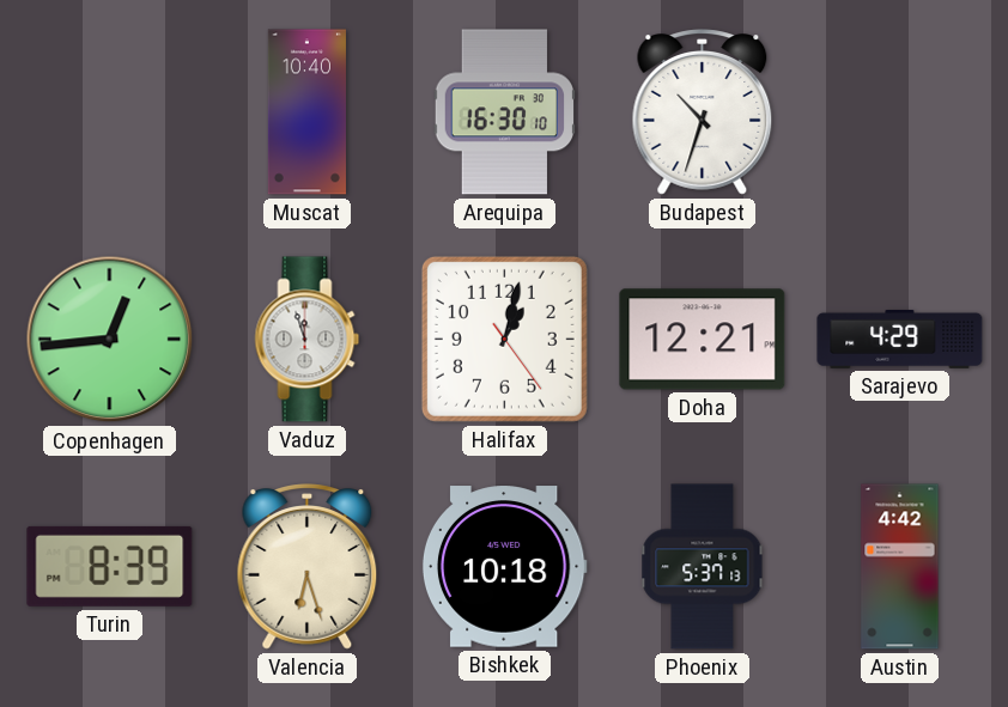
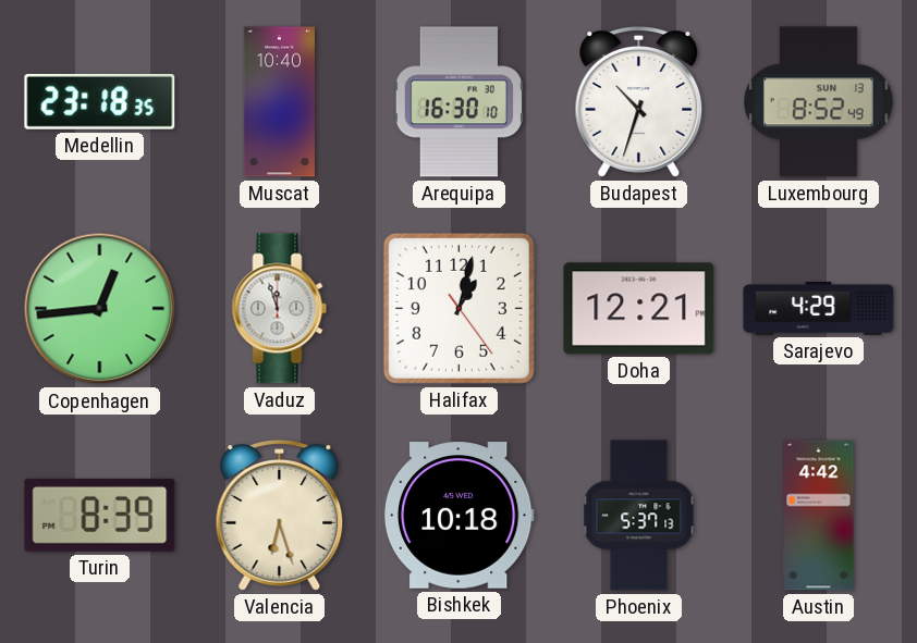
Medellin: none -> 23:18
Luxembourg: none -> 8:52
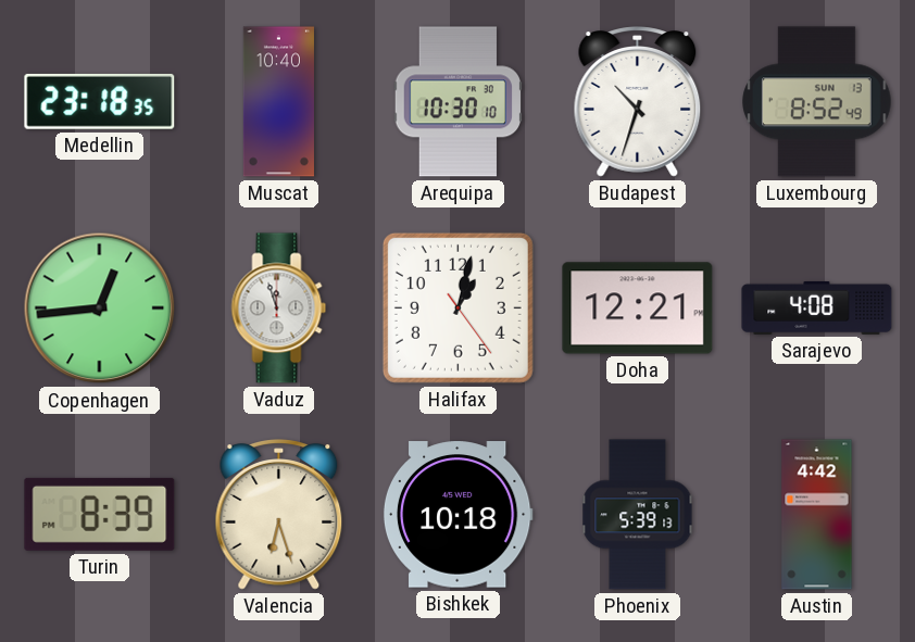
Arequipa: 16:30 -> 10:30
Sarajevo: 4:29 -> 4:08
Phoenix: 5:37 -> 5:39
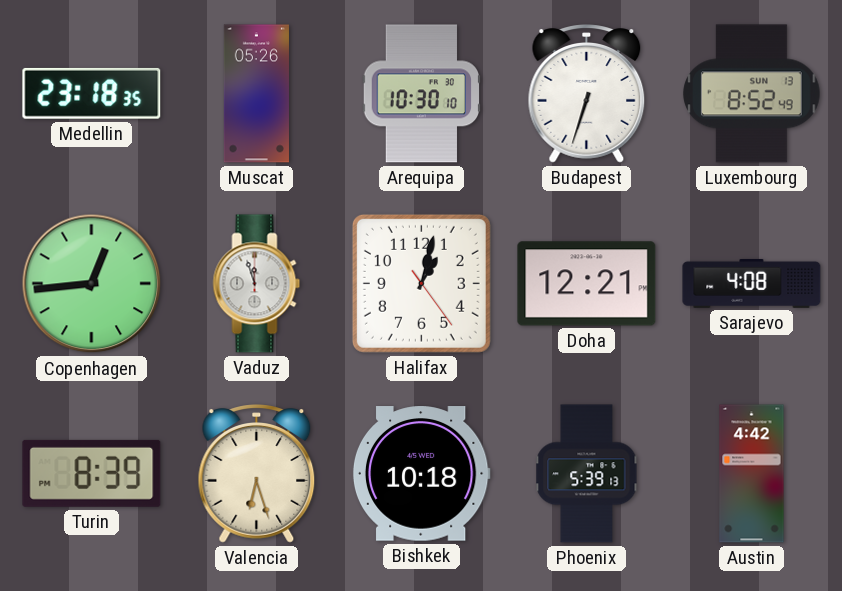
Muscat: 10:40 -> 05:26
Budapest: 10:33 -> 6:33
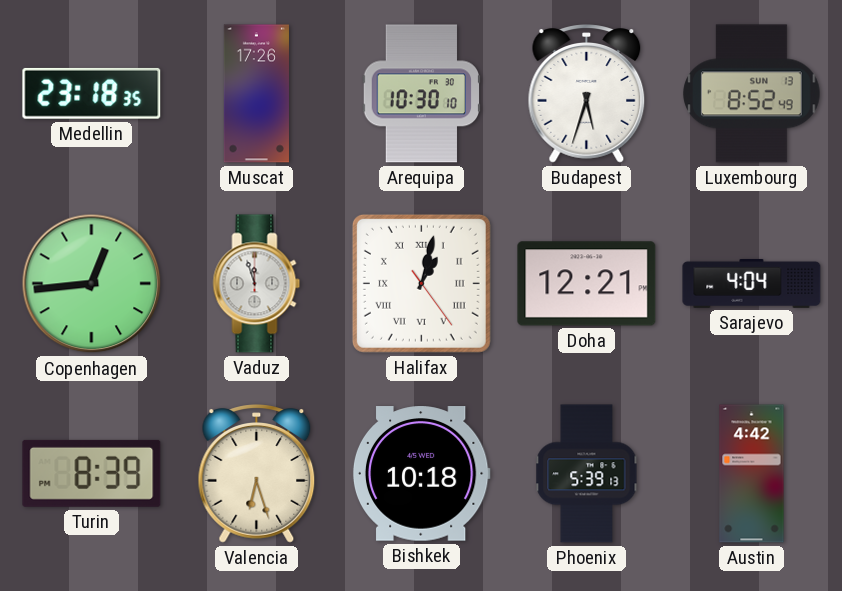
Muscat: 05:26 -> 17:26
Budapest: 6:33 -> 5:33
Halifax numerals: Arabic -> Roman
Sarajevo: 4:08 -> 4:04
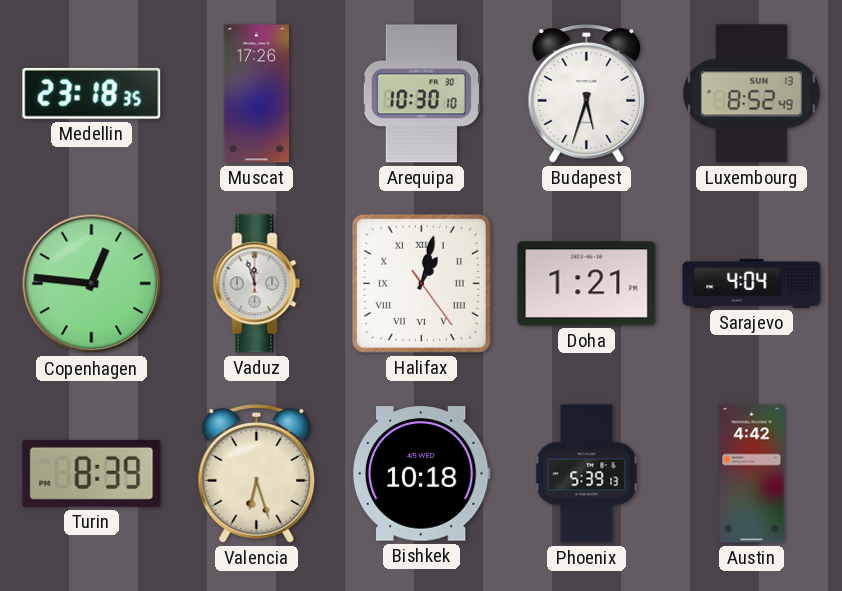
Copenhagen: 12:44 -> 12:46
Doha: 12:21 -> 1:21
